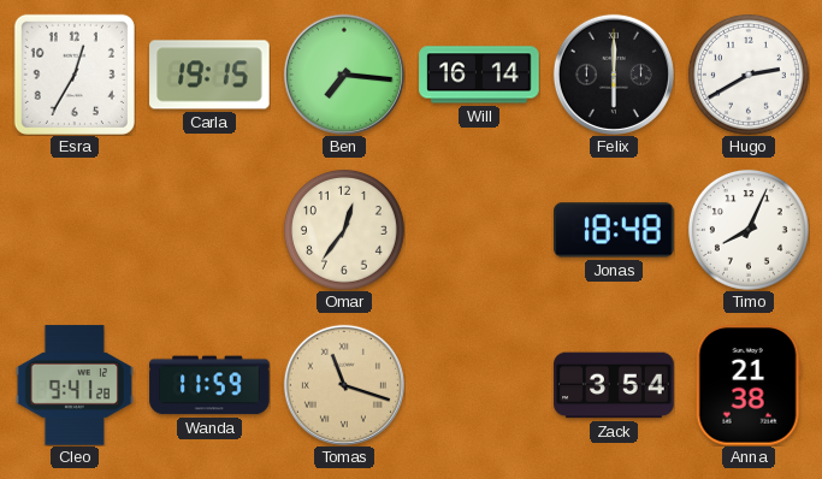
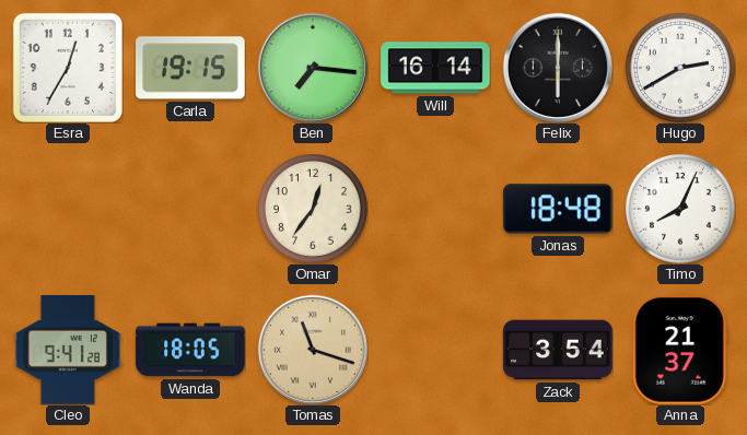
Wanda: 11:59 -> 18:05
Anna: 21:38 -> 21:37
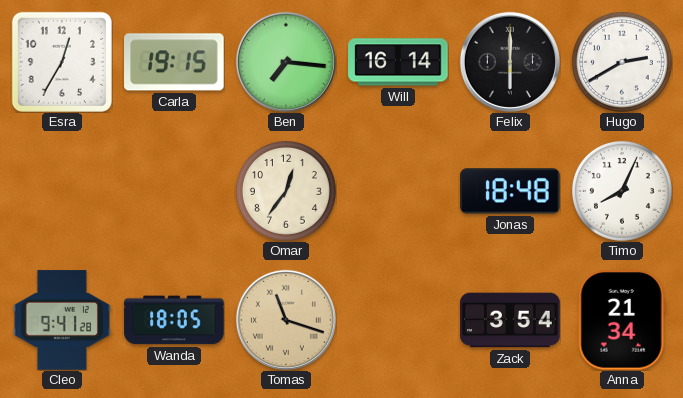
Anna: 21:37 -> 21:34
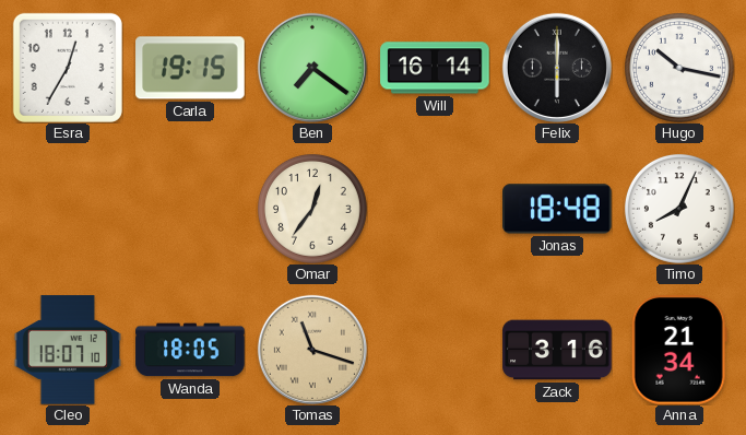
Ben: 7:16 -> 7:21
Hugo: 2:40 -> 10:17
Cleo: 9:41 -> 18:07
Zack: 3:54 -> 3:16
